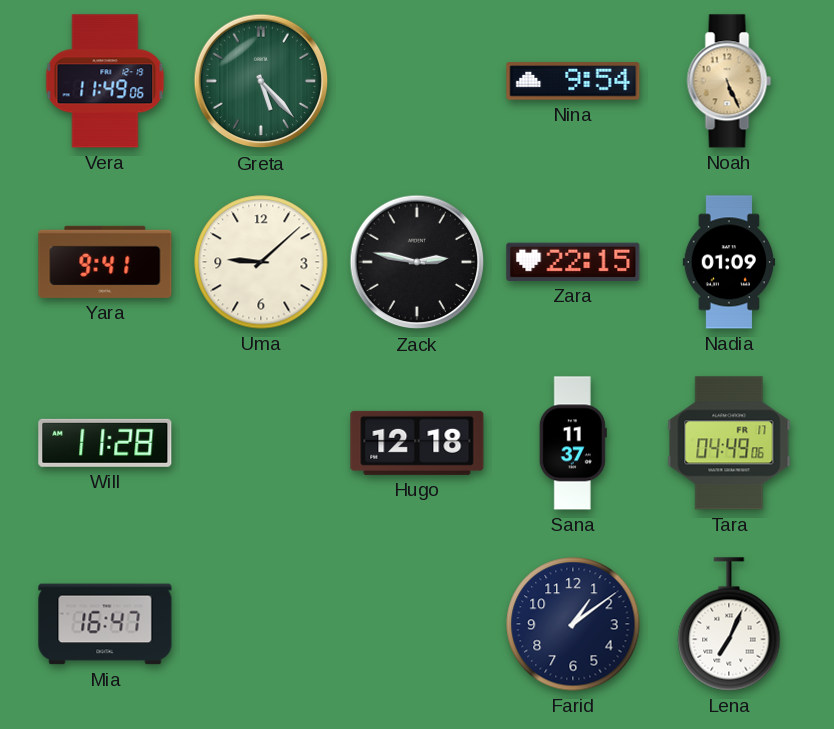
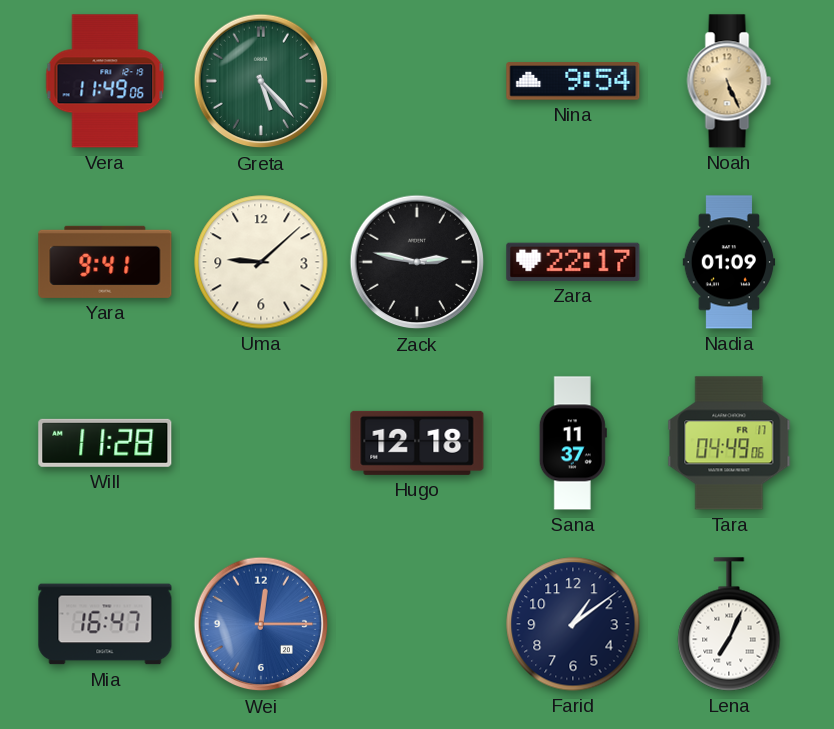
Zara: 22:15 -> 22:17
Wei: none -> 12:15
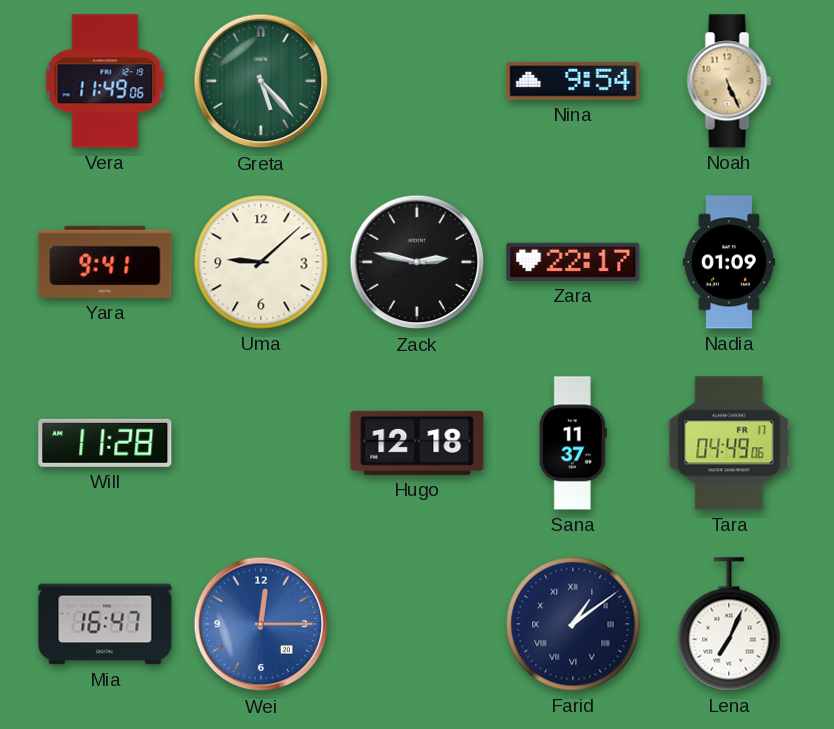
Farid numerals: Arabic -> Roman
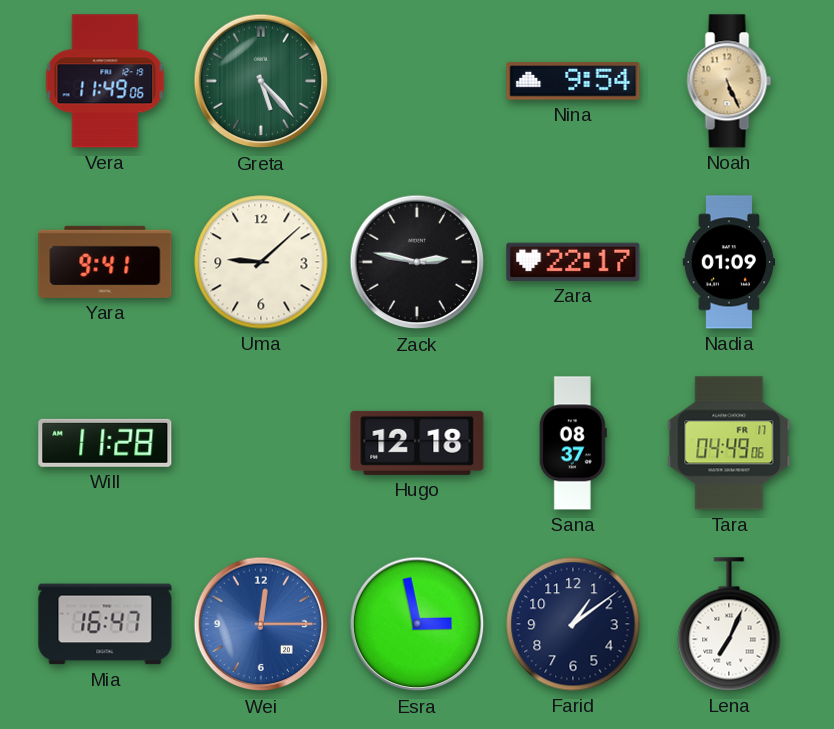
Sana: 11:37 -> 08:37
Esra: none -> 2:58
Farid numerals: Roman -> Arabic
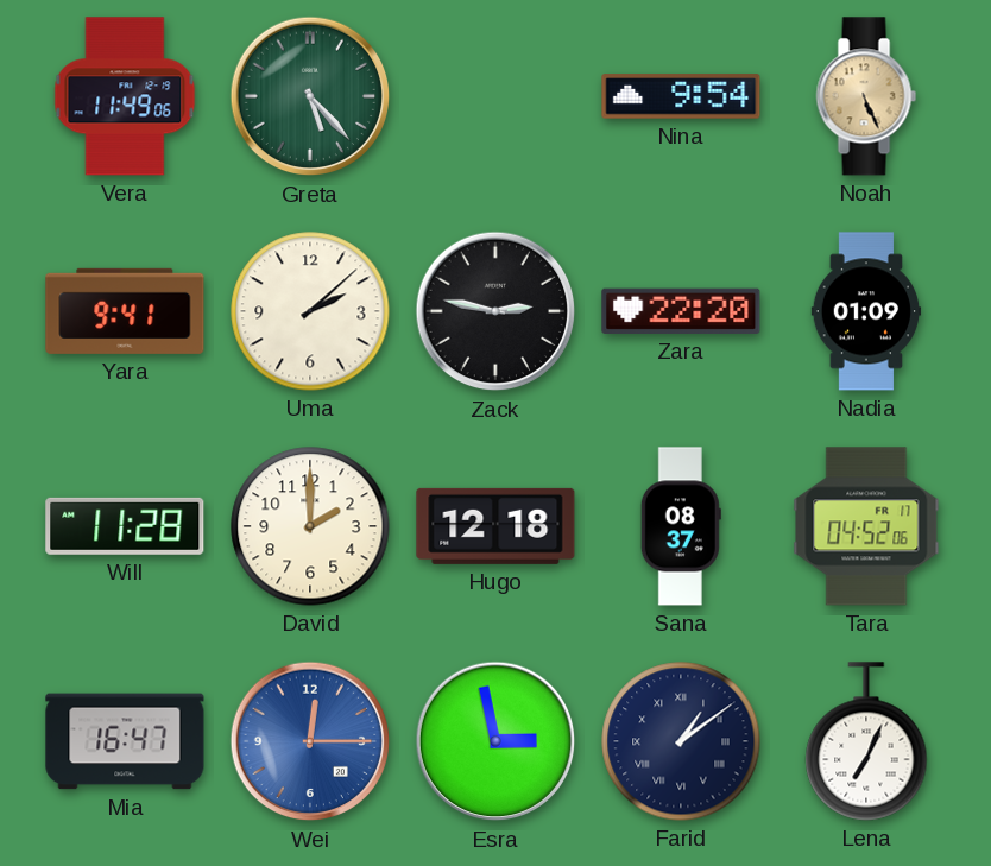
Uma: 9:08 -> 2:08
Zara: 22:17 -> 22:20
David: none -> 2:00
Tara: 04:49 -> 04:52
Farid numerals: Arabic -> Roman
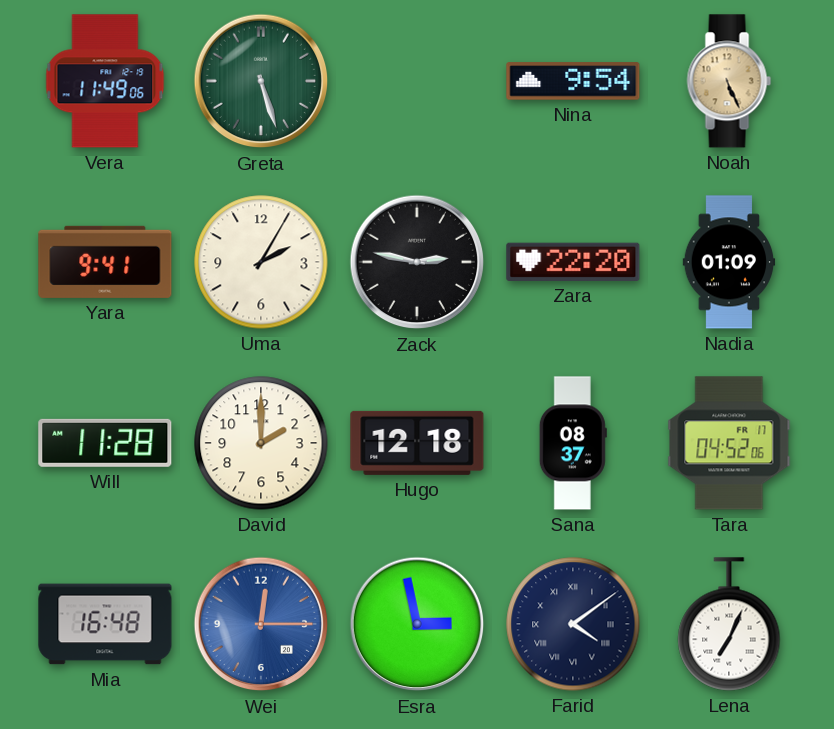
Greta: 5:23 -> 5:27
Uma: 2:08 -> 2:05
Mia: 16:47 -> 16:48
Farid: 1:09 -> 4:09
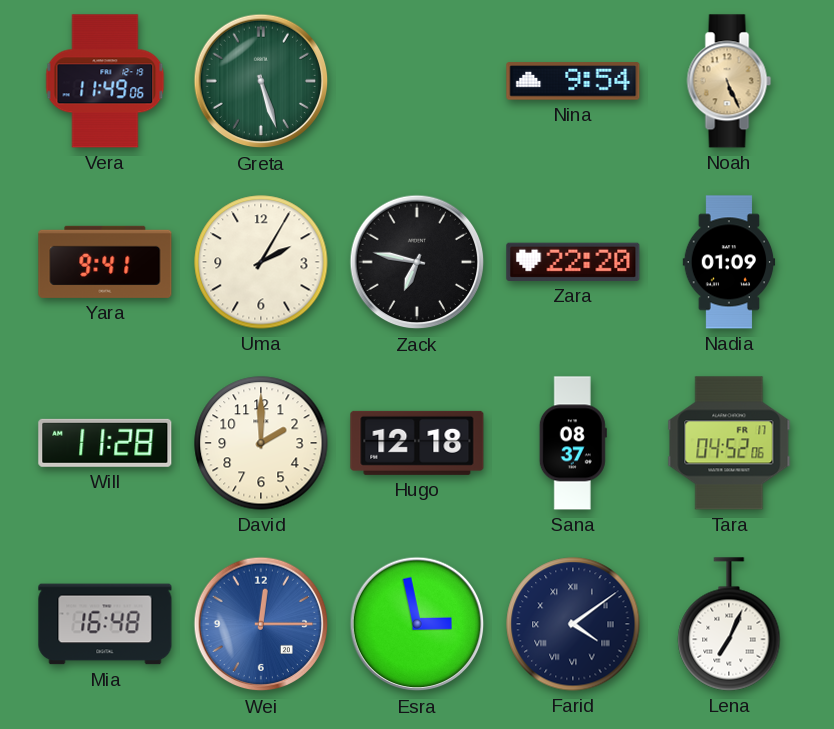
Zack: 2:47 -> 6:47
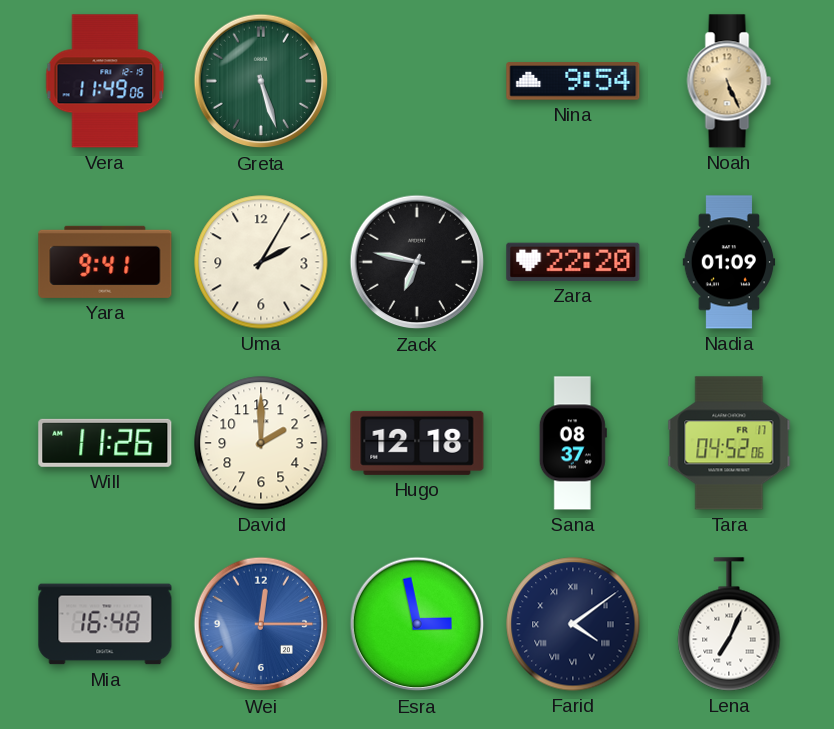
Will: 11:28 -> 11:26
